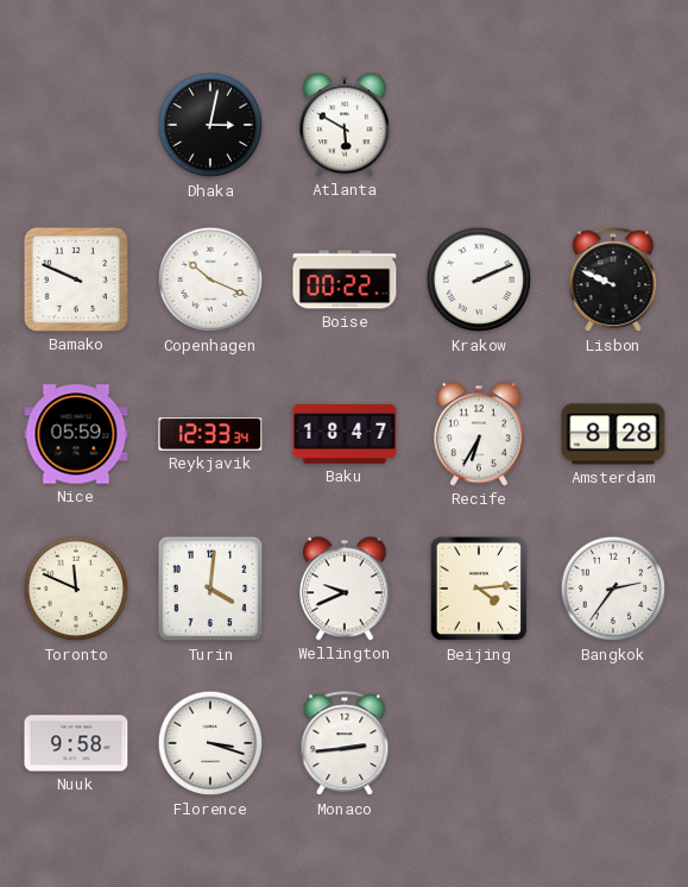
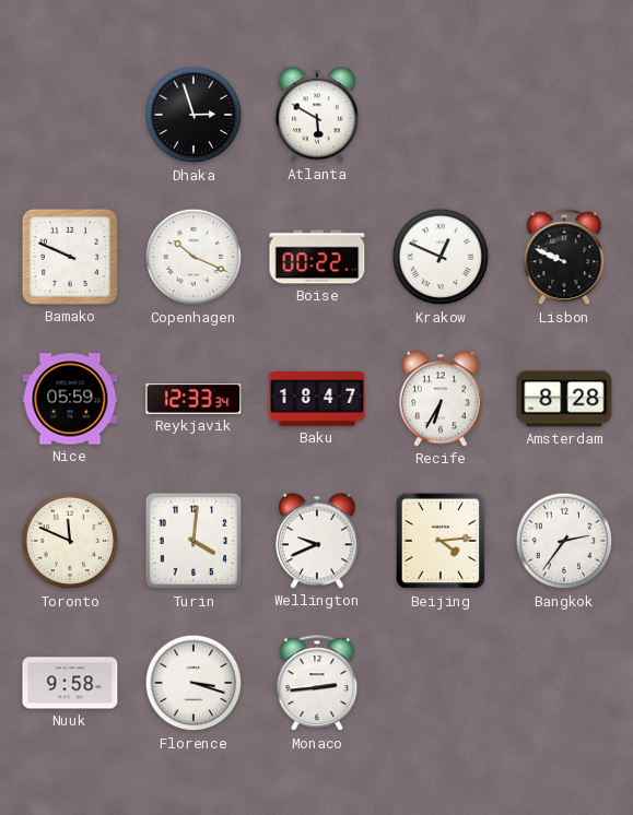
Dhaka: 3:02 -> 2:57
Krakow: 2:11 -> 12:49
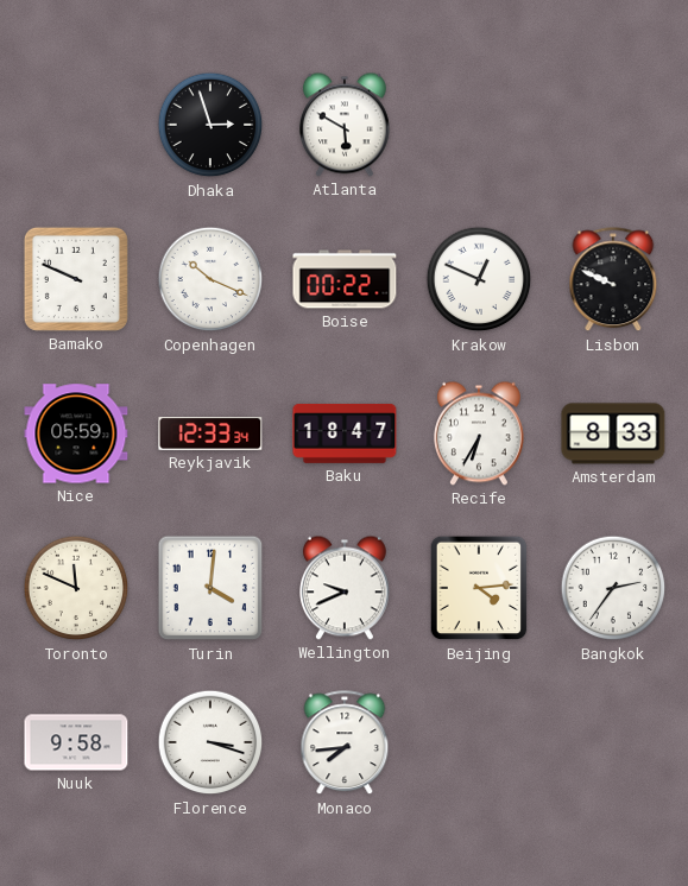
Amsterdam: 8:28 -> 8:33
Monaco: 2:44 -> 7:44
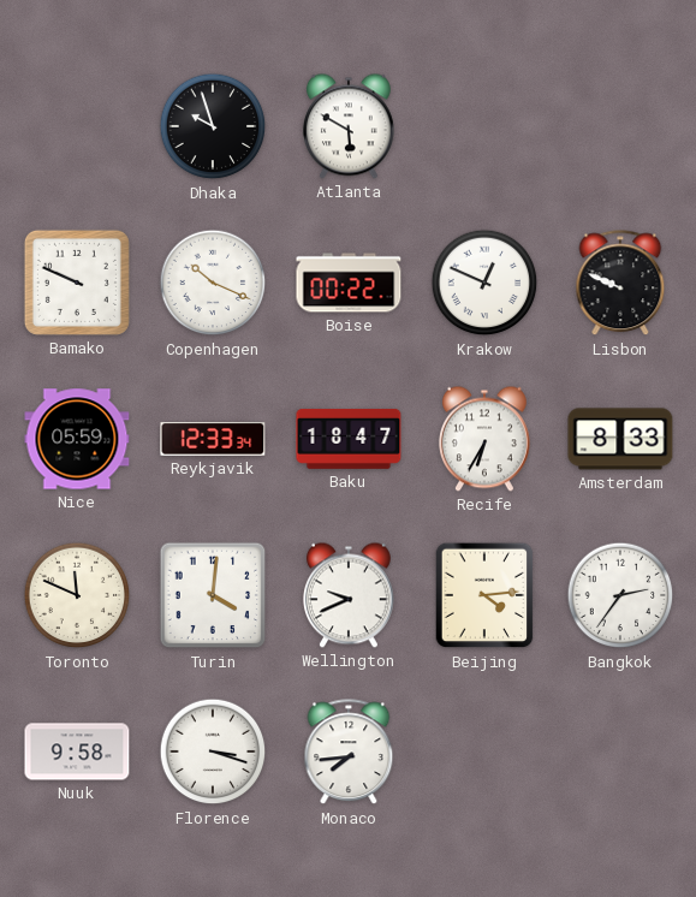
Dhaka: 2:57 -> 9:57
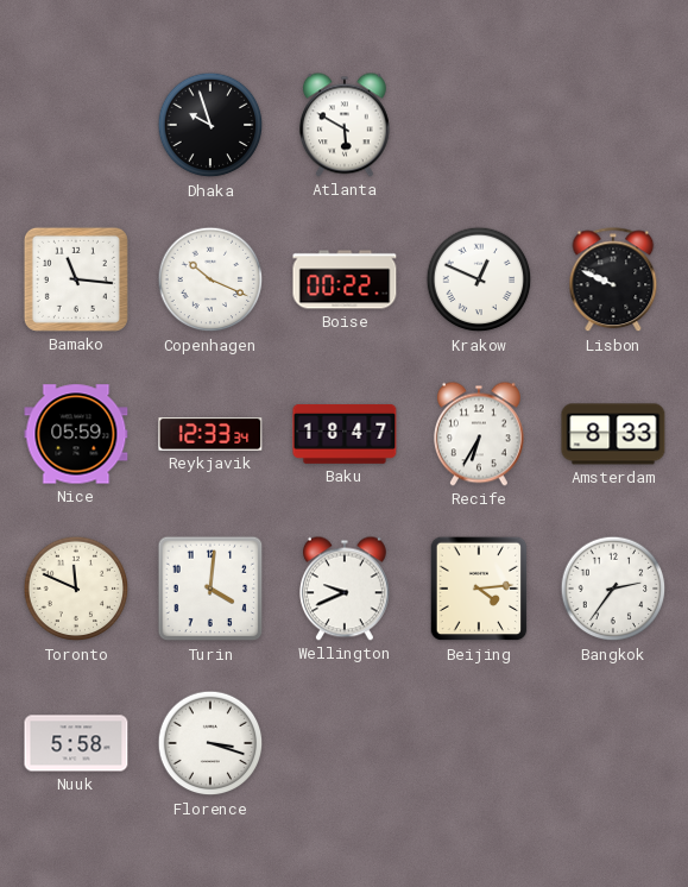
Bamako: 9:49 -> 11:16
Nuuk: 9:58 -> 5:58
Monaco: 7:44 -> none
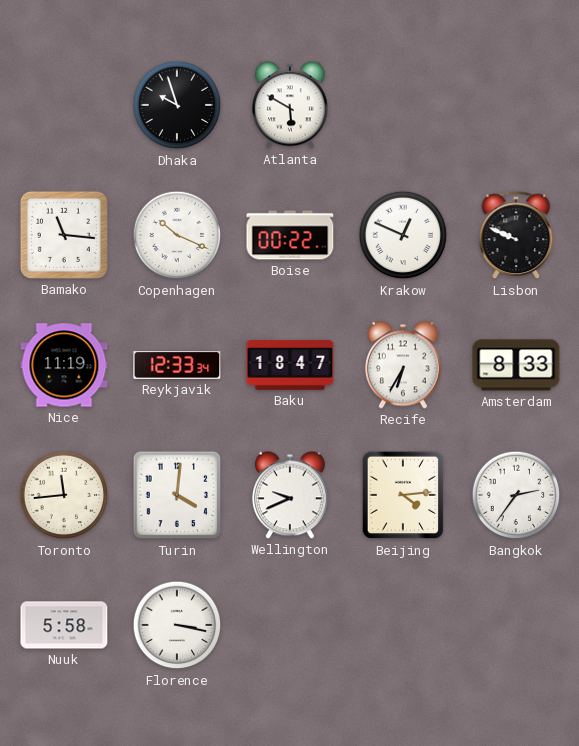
Nice: 05:59 -> 11:19
Toronto: 11:49 -> 11:44
Florence: 3:18 -> 3:17
